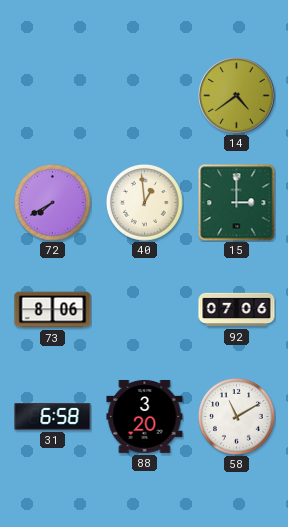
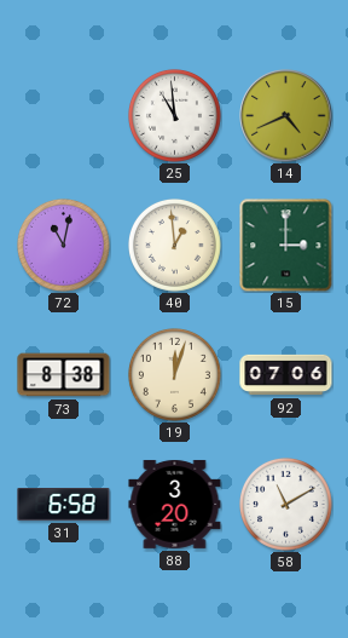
25: none -> 10:59
14: 4:39 -> 4:41
72: 7:40 -> 11:02
73: 8:06 -> 8:38
19: none -> 12:03
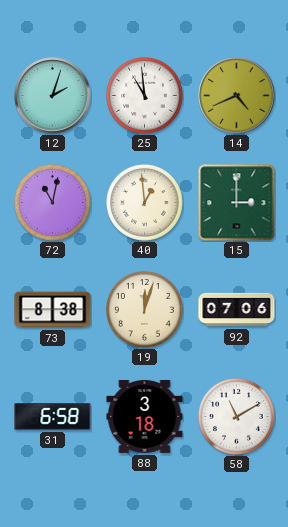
12: none -> 2:03
88: 3:20 -> 3:18
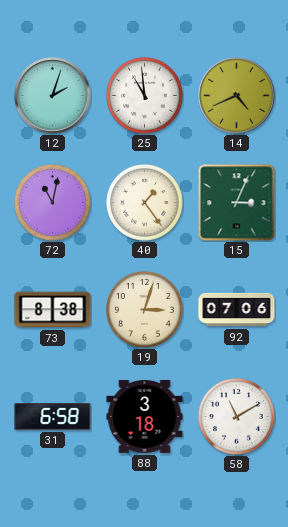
40: 12:59 -> 1:24
15: 3:00 -> 3:04
19: 12:03 -> 3:03
